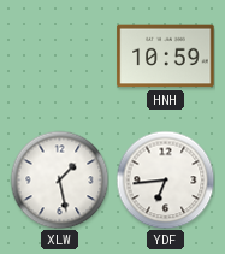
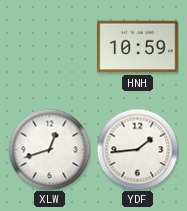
XLW: 1:28 -> 12:42
YDF: 6:44 -> 1:44
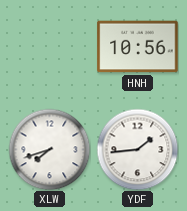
HNH: 10:59 -> 10:56
XLW: 12:42 -> 7:42
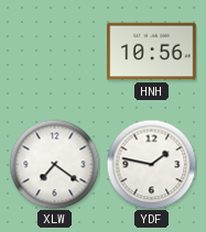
XLW: 7:42 -> 7:21
YDF: 1:44 -> 1:47
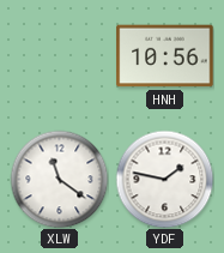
XLW: 7:21 -> 11:21
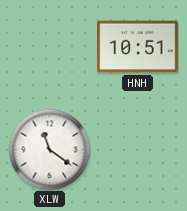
HNH: 10:56 -> 10:51
YDF: 1:47 -> none
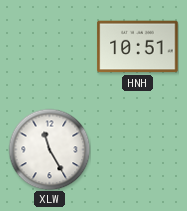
XLW: 11:21 -> 11:25
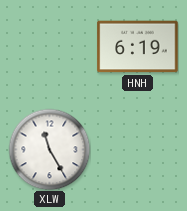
HNH: 10:51 -> 6:19
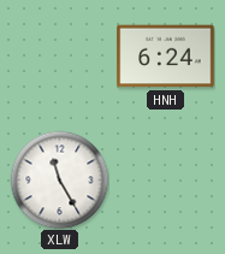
HNH: 6:19 -> 6:24
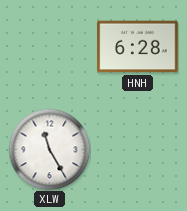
HNH: 6:24 -> 6:28
